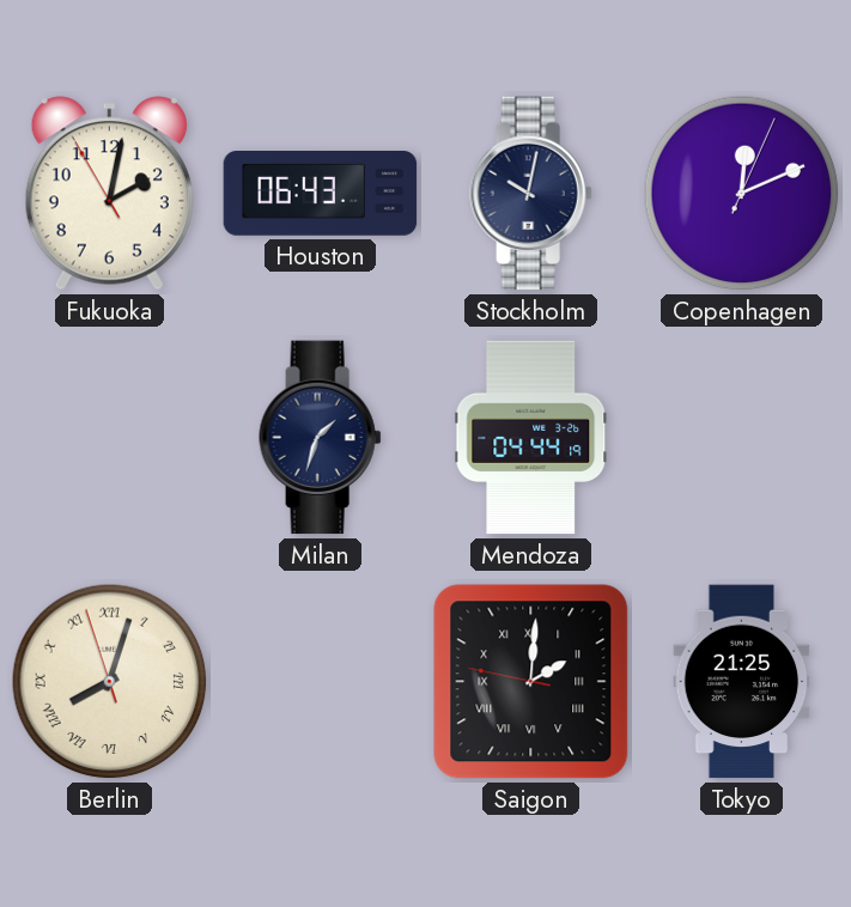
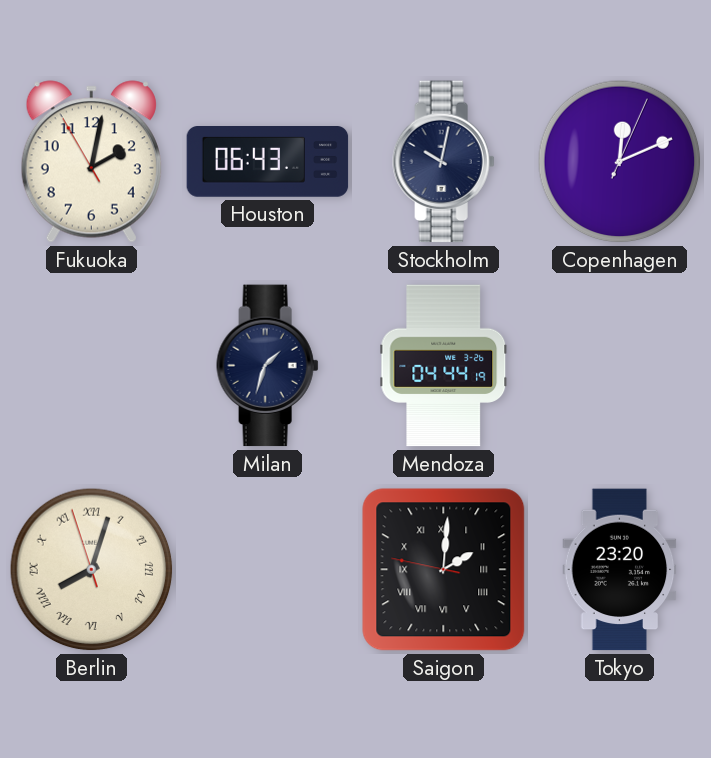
Tokyo: 21:25 -> 23:20
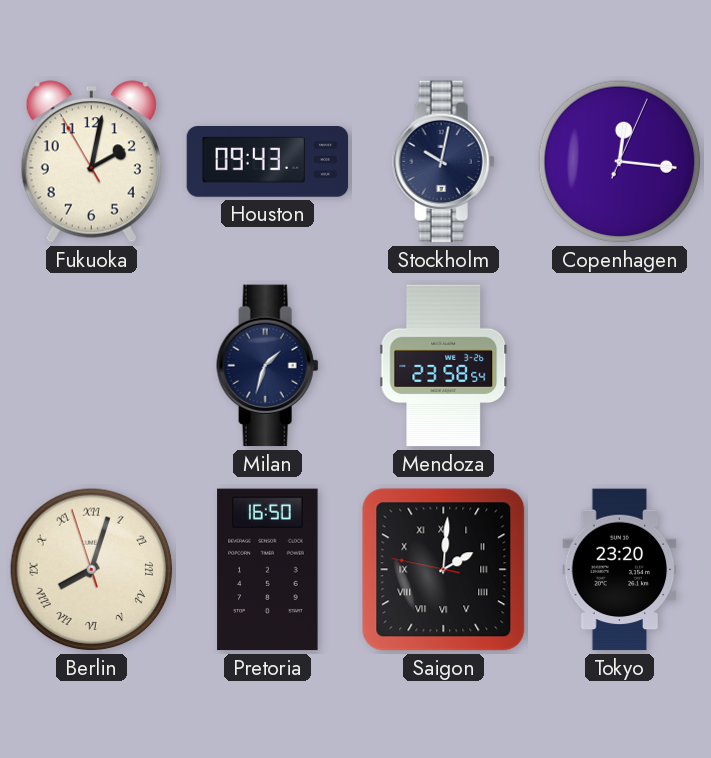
Houston: 06:43 -> 09:43
Copenhagen: 12:11 -> 12:16
Mendoza: 04:44 -> 23:58
Pretoria: none -> 16:50
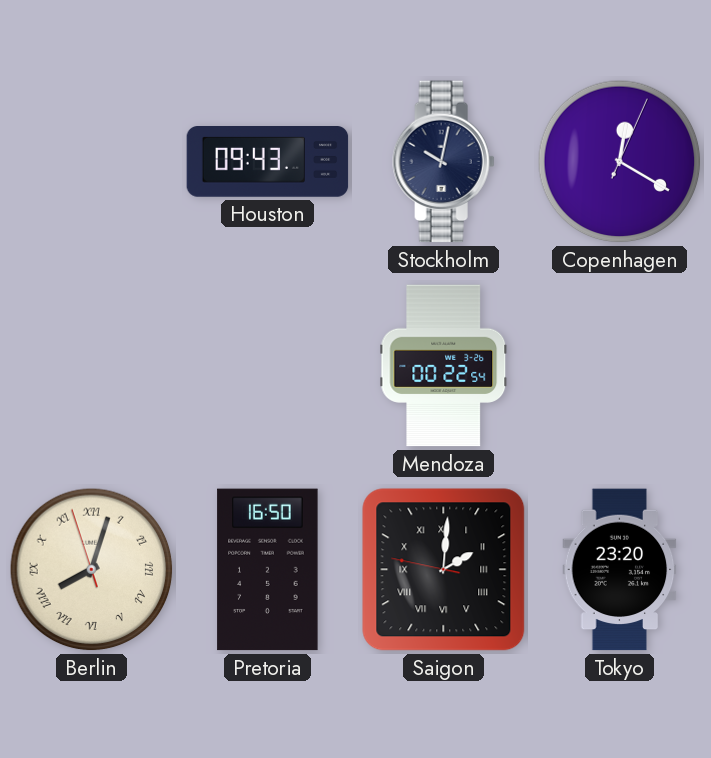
Fukuoka: 2:01 -> none
Copenhagen: 12:16 -> 12:20
Milan: 1:33 -> none
Mendoza: 23:58 -> 00:22
